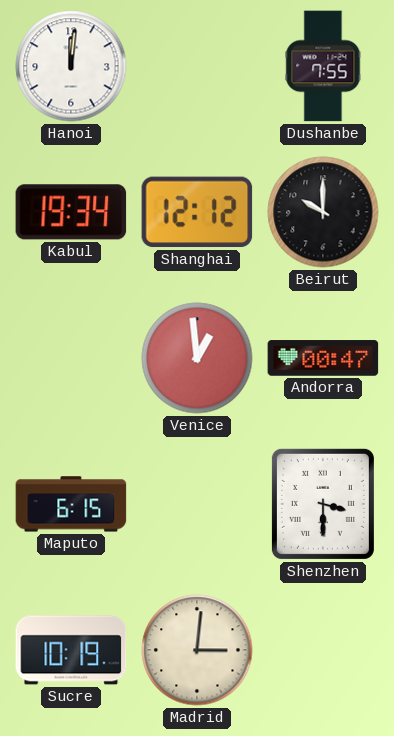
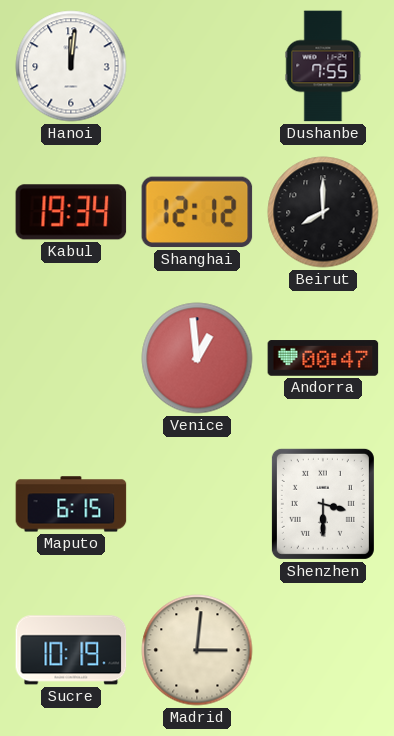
Beirut: 10:00 -> 8:00
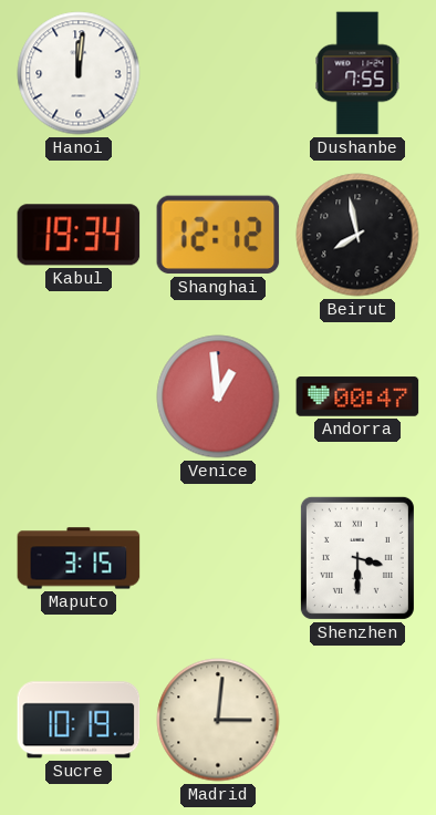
Beirut: 8:00 -> 7:58
Maputo: 6:15 -> 3:15
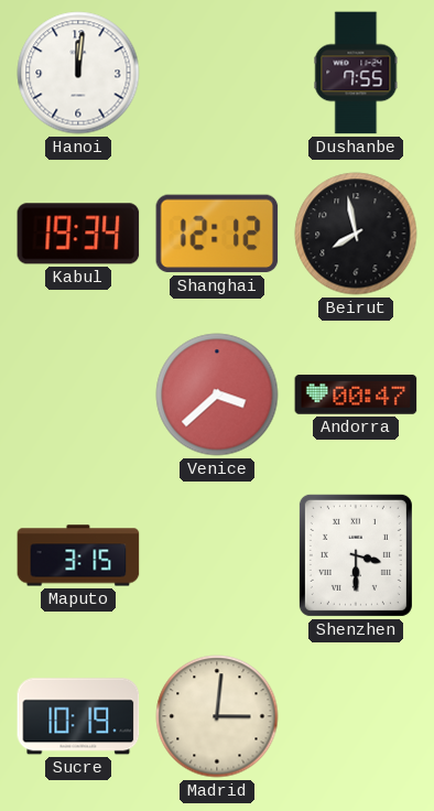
Venice: 12:59 -> 3:38
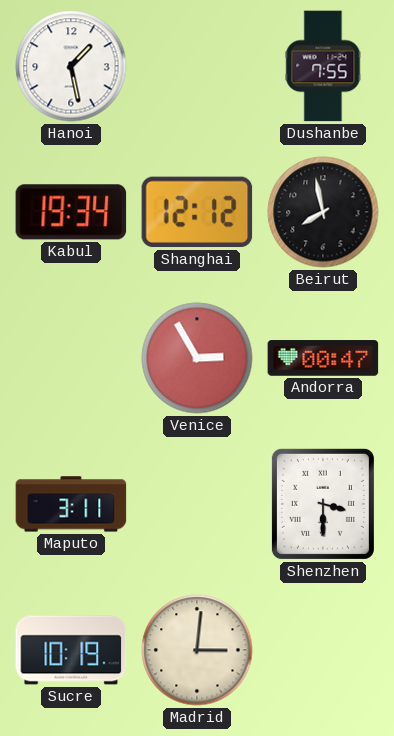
Hanoi: 12:01 -> 1:28
Venice: 3:38 -> 2:55
Maputo: 3:15 -> 3:11
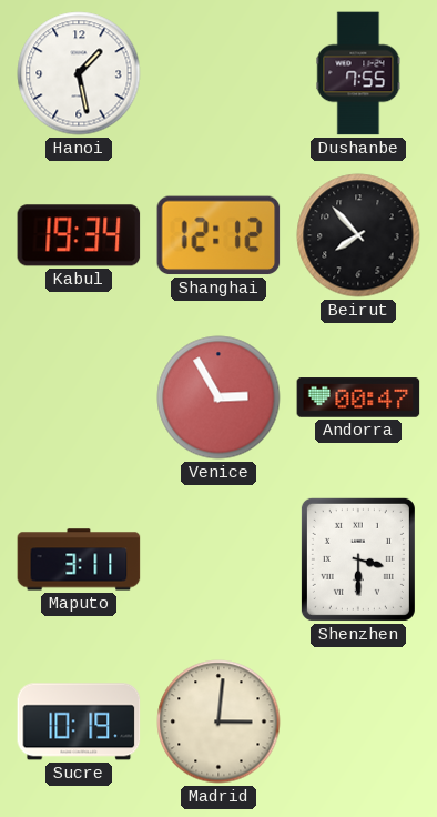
Beirut: 7:58 -> 7:53
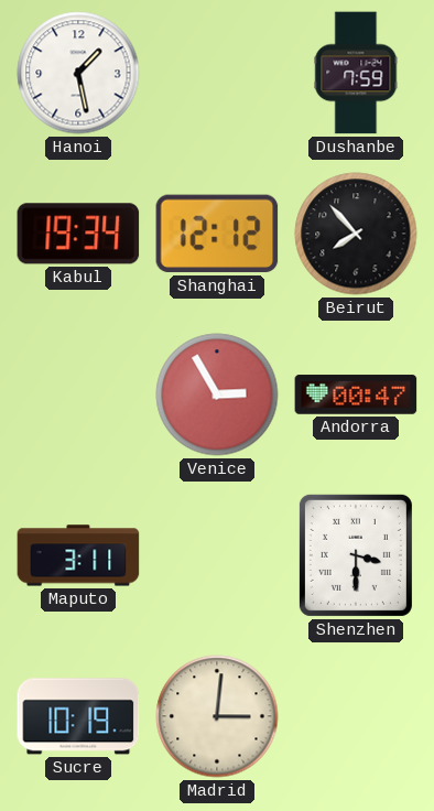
Dushanbe: 7:55 -> 7:59
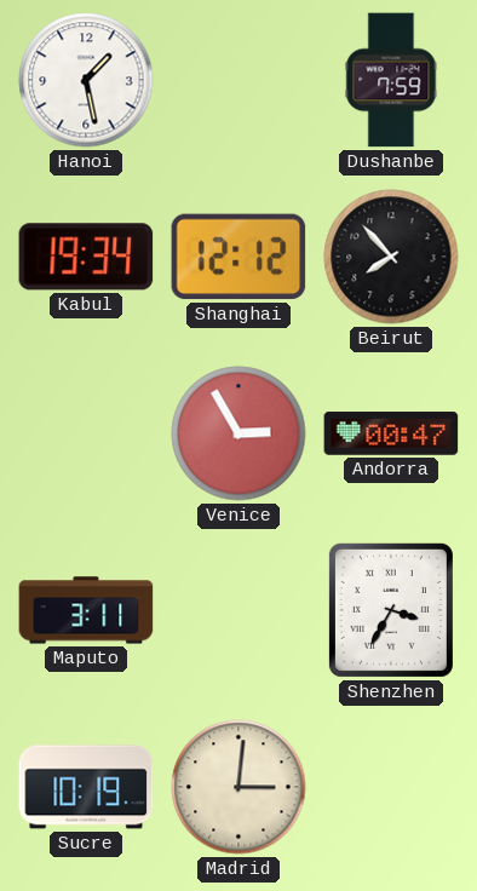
Shenzhen: 3:30 -> 3:35
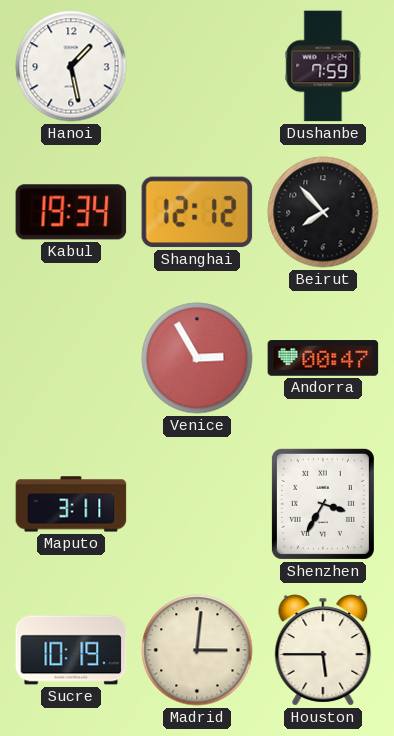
Houston: none -> 5:45
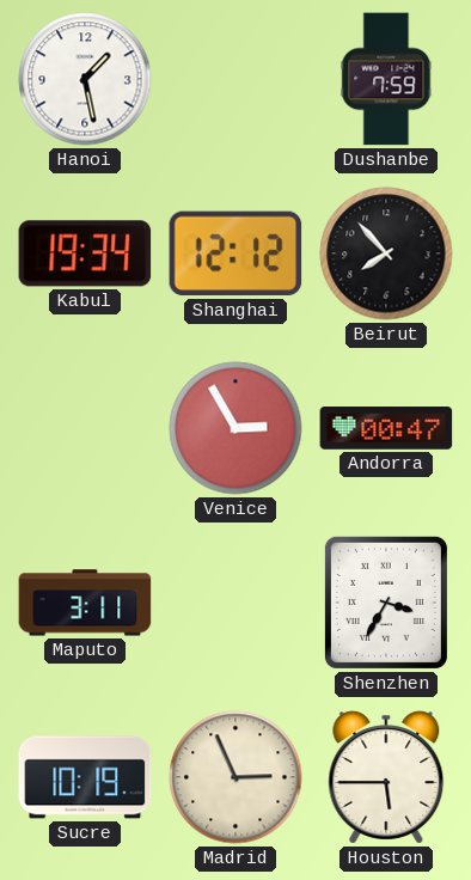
Madrid: 3:01 -> 2:56
